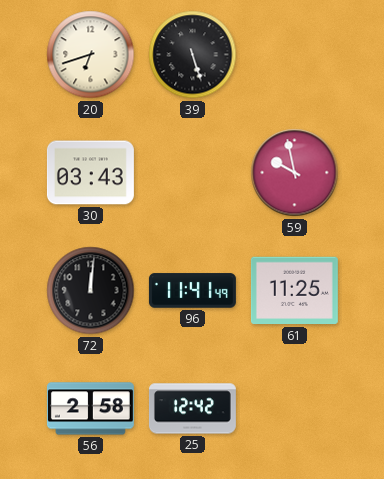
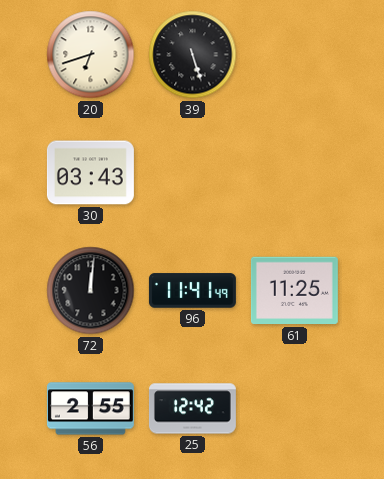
59: 9:58 -> none
56: 2:58 -> 2:55
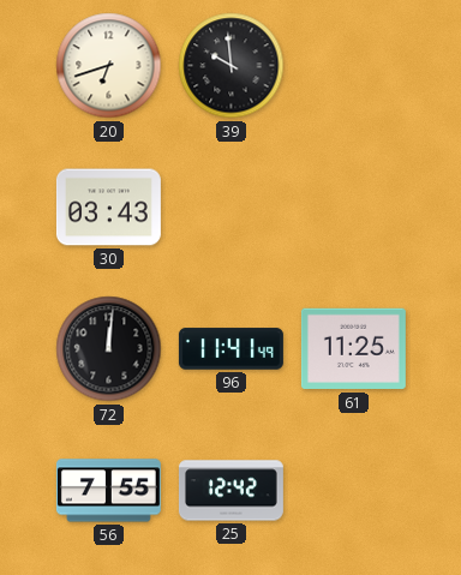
39: 5:27 -> 9:59
56: 2:55 -> 7:55
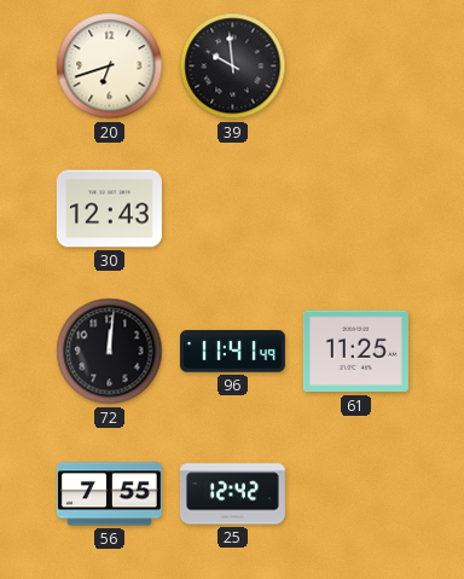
30: 03:43 -> 12:43
